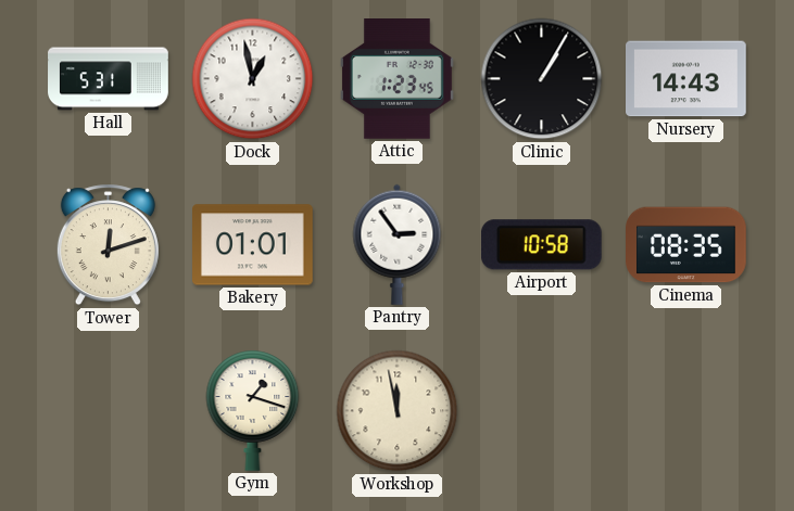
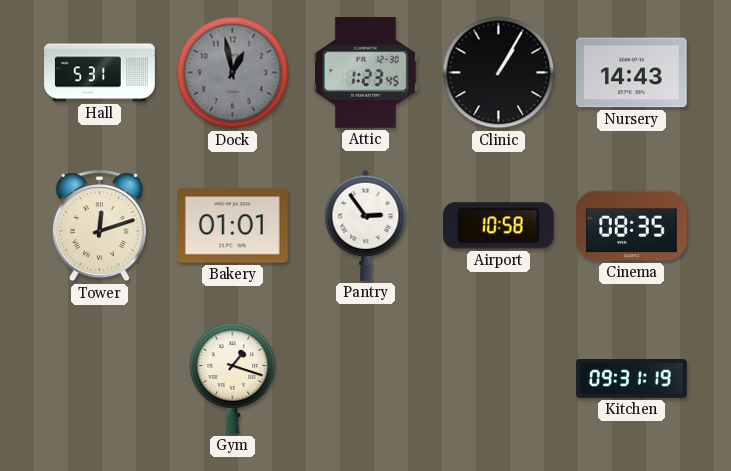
Dock dial: white -> grey
Workshop: 11:58 -> none
Kitchen: none -> 09:31
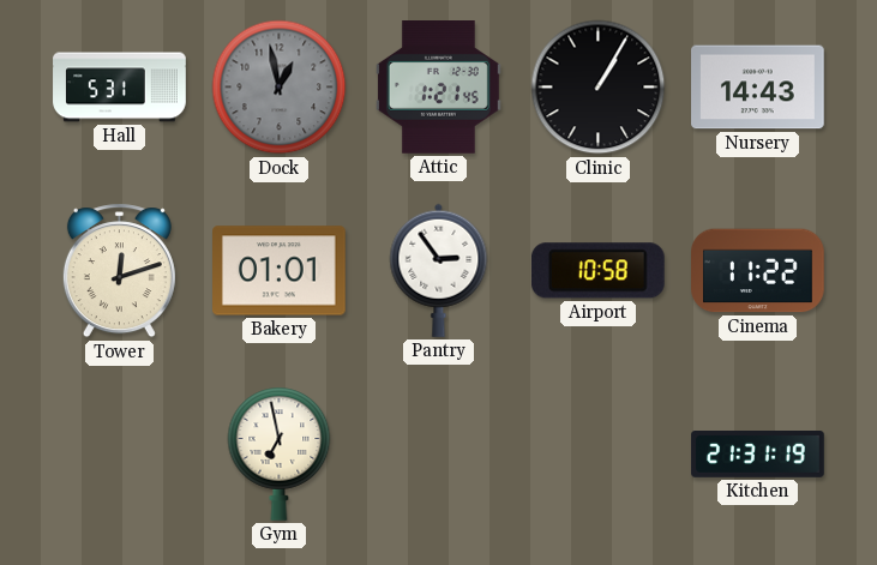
Attic: 1:23 -> 1:21
Cinema: 08:35 -> 11:22
Gym: 1:18 -> 6:58
Kitchen: 09:31 -> 21:31
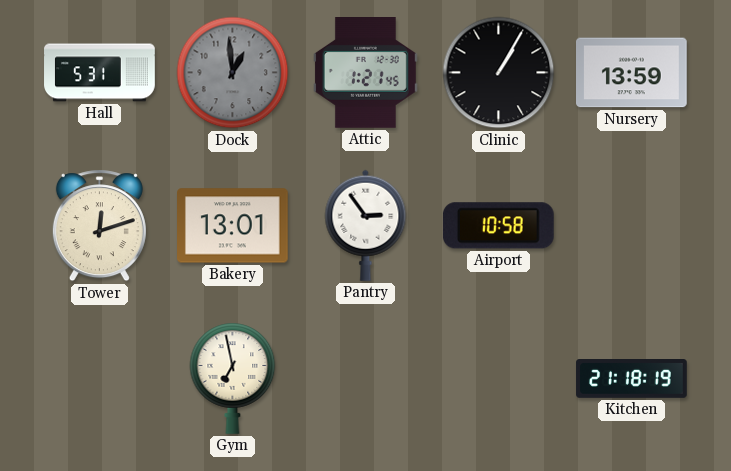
Dock: 12:58 -> 12:59
Nursery: 14:43 -> 13:59
Bakery: 01:01 -> 13:01
Cinema: 11:22 -> none
Kitchen: 21:31 -> 21:18
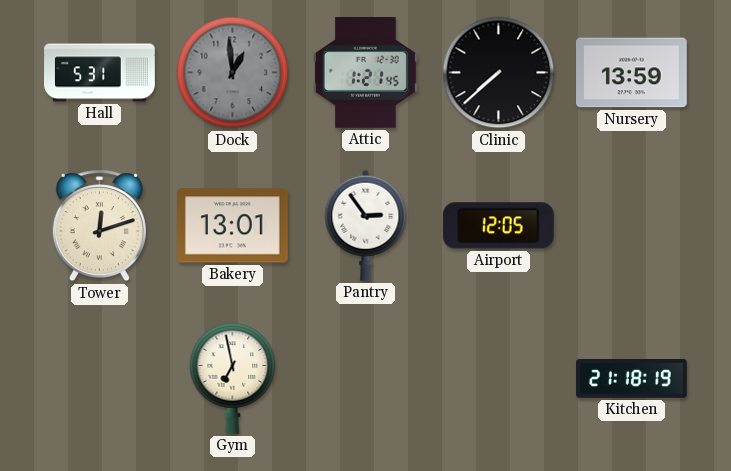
Clinic: 1:05 -> 7:38
Airport: 10:58 -> 12:05
